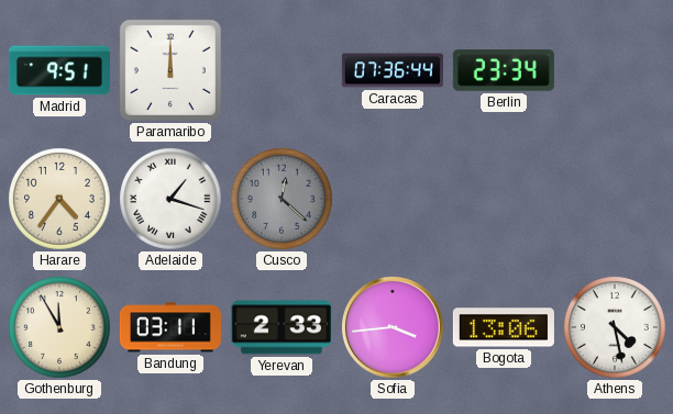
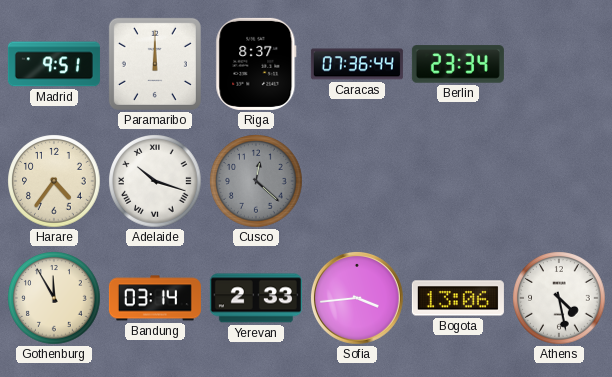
Riga: none -> 8:37
Adelaide: 1:18 -> 10:18
Bandung: 03:11 -> 03:14
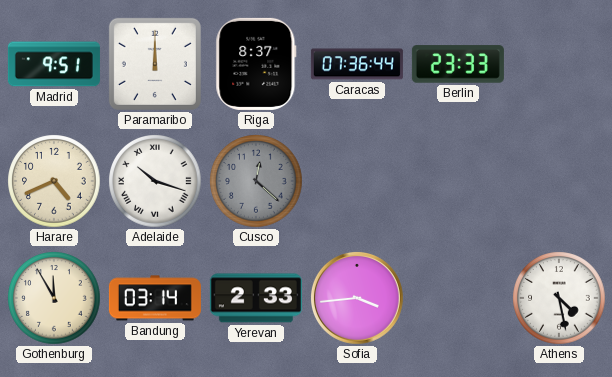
Berlin: 23:34 -> 23:33
Harare: 4:36 -> 4:41
Bogota: 13:06 -> none
